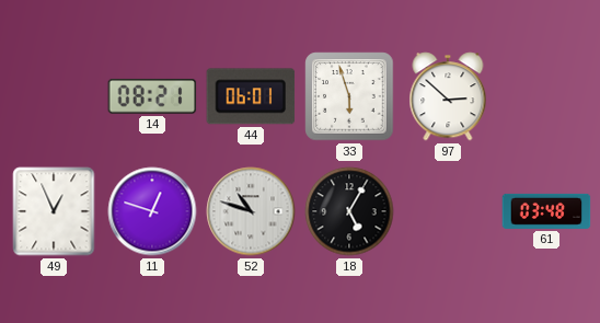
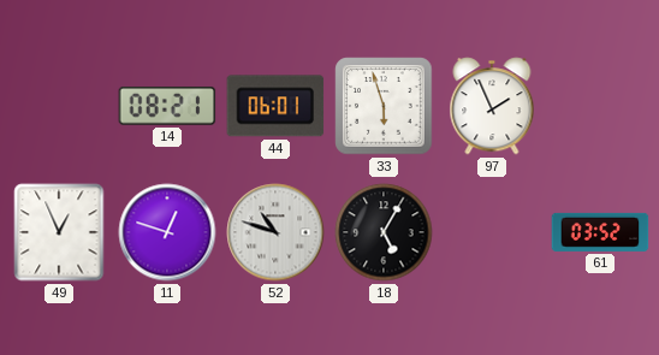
97: 2:52 -> 1:56
61: 03:48 -> 03:52
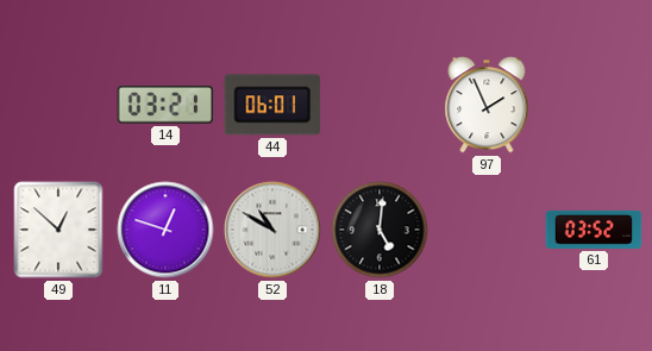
14: 08:21 -> 03:21
33: 5:57 -> none
49: 12:56 -> 12:52
52: 10:48 -> 10:50
18: 5:05 -> 5:01
